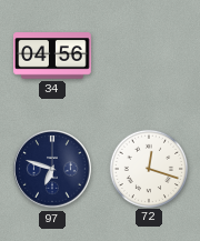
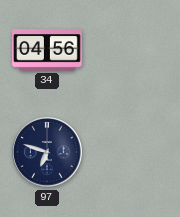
72: 12:18 -> none
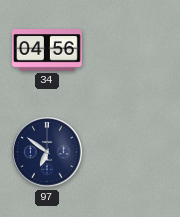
97: 6:48 -> 6:51
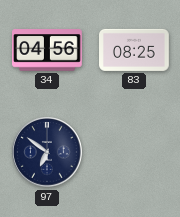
83: none -> 08:25
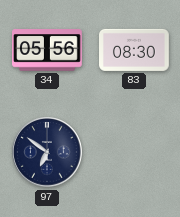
34: 04:56 -> 05:56
83: 08:25 -> 08:30
